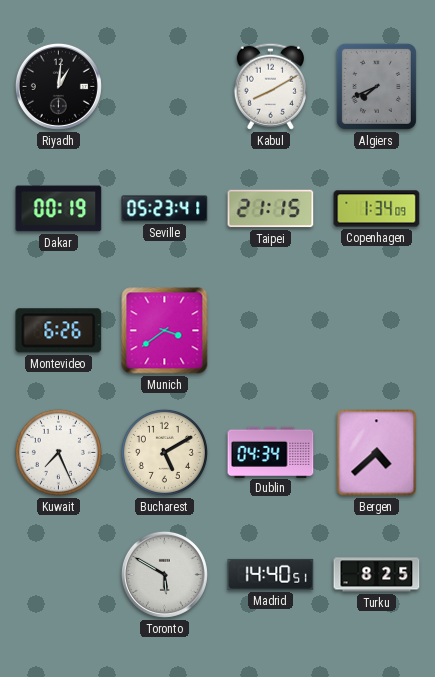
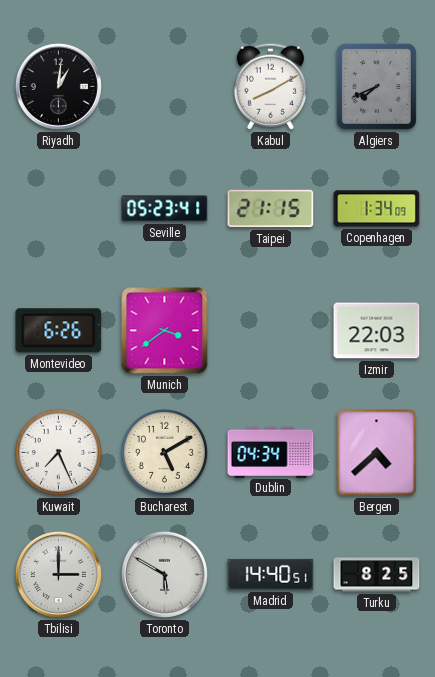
Dakar: 00:19 -> none
Izmir: none -> 22:03
Tbilisi: none -> 3:00
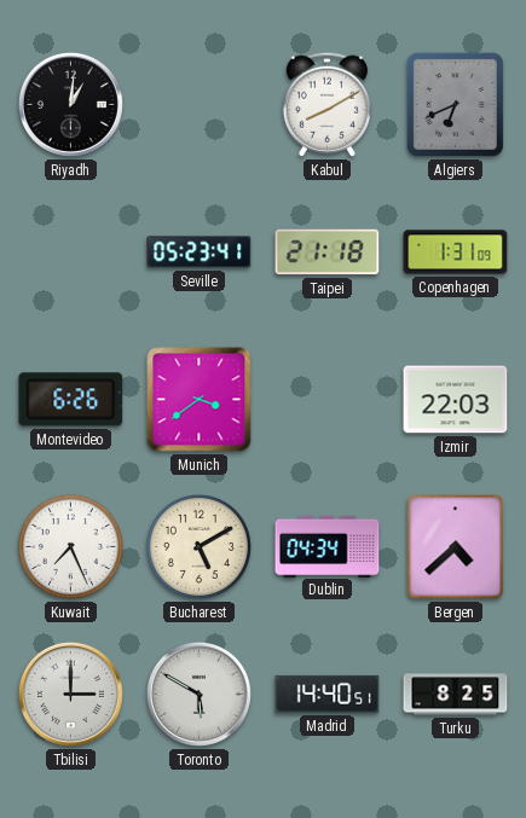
Algiers: 7:41 -> 6:41
Taipei: 21:15 -> 21:18
Copenhagen: 1:34 -> 1:31
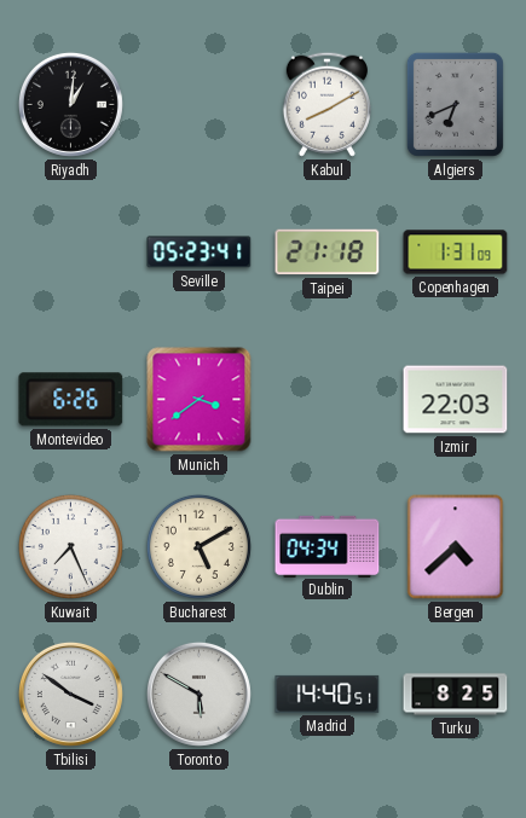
Tbilisi: 3:00 -> 3:51
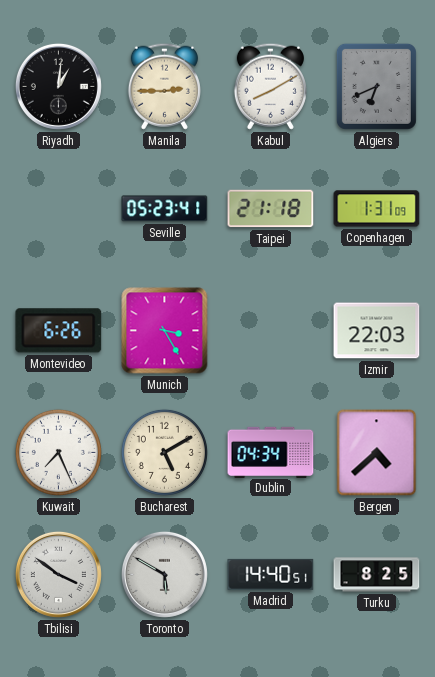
Manila: none -> 2:45
Munich: 3:39 -> 3:25
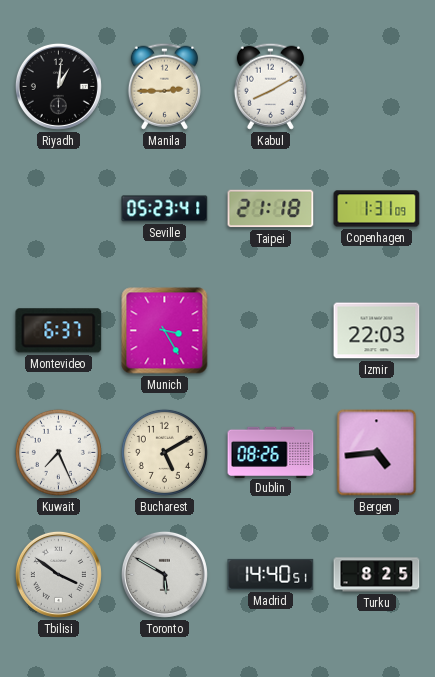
Algiers: 6:41 -> none
Montevideo: 6:26 -> 6:37
Dublin: 04:34 -> 08:26
Bergen: 4:38 -> 4:44
